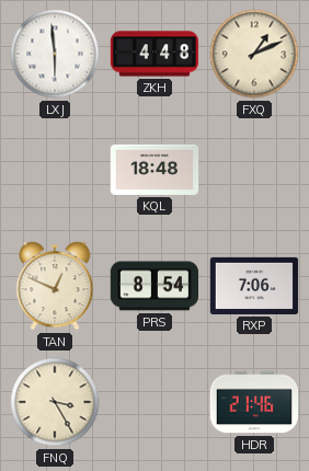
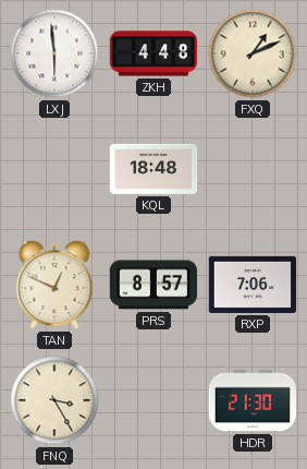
PRS: 8:54 -> 8:57
HDR: 21:46 -> 21:30
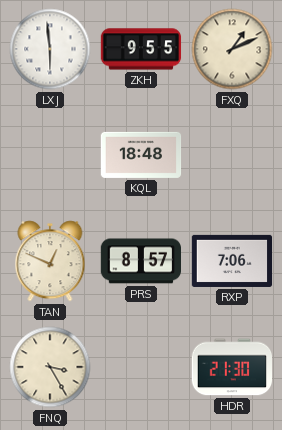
ZKH: 4:48 -> 9:55
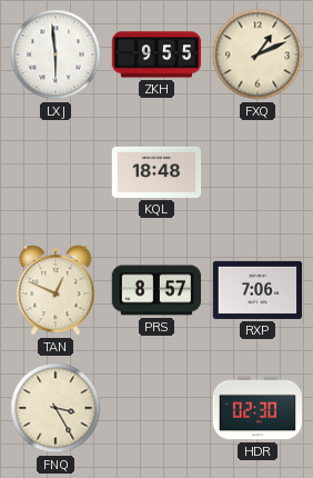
HDR: 21:30 -> 02:30
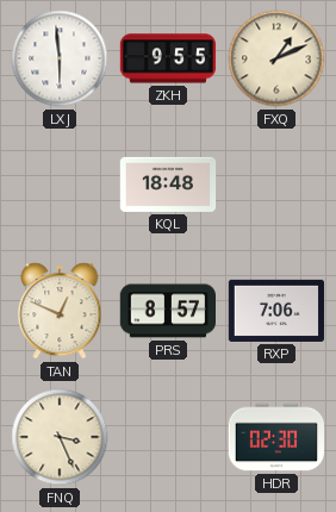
FNQ: 3:25 -> 3:26
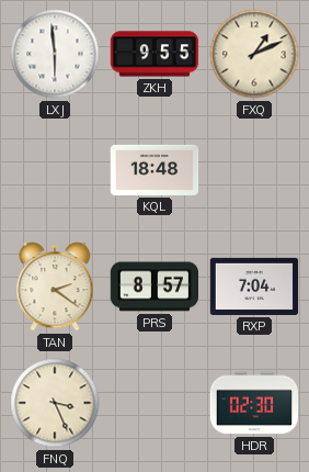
TAN: 12:49 -> 2:21
RXP: 7:06 -> 7:04
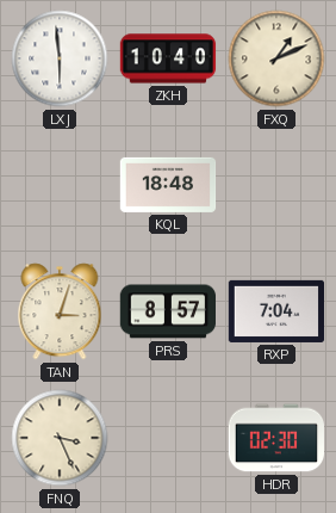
ZKH: 9:55 -> 10:40
TAN: 2:21 -> 3:03
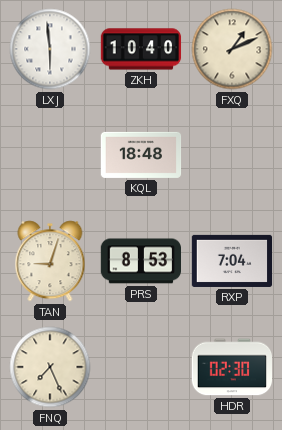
TAN: 3:03 -> 9:03
PRS: 8:57 -> 8:53
FNQ: 3:26 -> 7:26
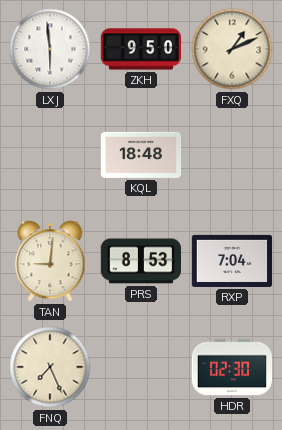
ZKH: 10:40 -> 9:50
TAN: 9:03 -> 9:01
